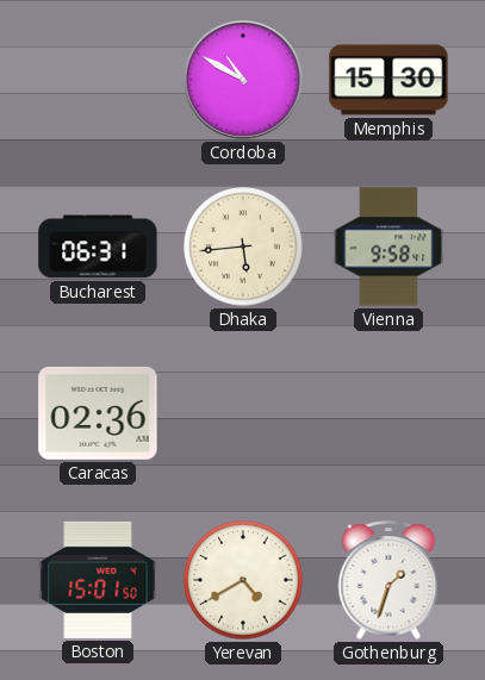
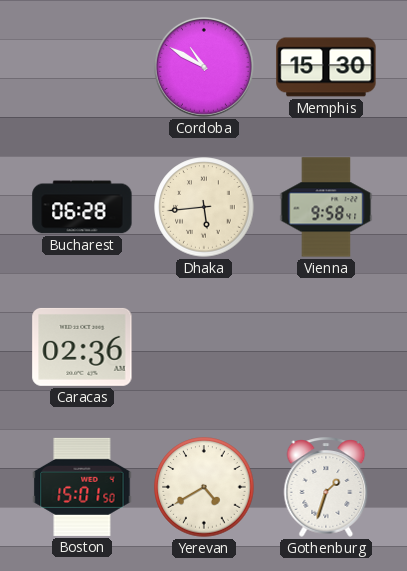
Bucharest: 06:31 -> 06:28
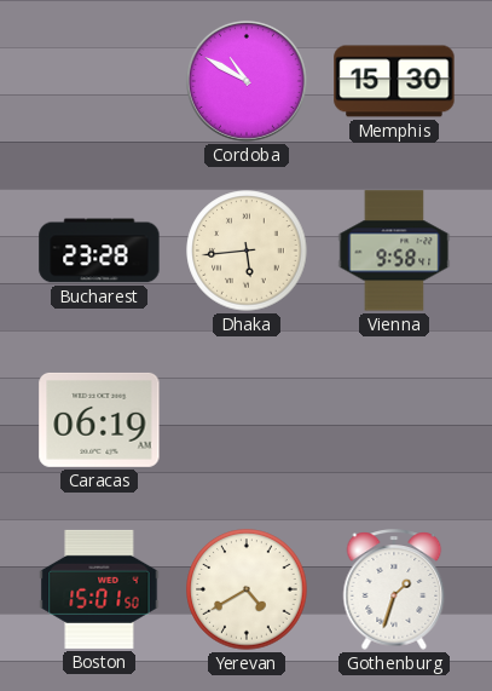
Bucharest: 06:28 -> 23:28
Caracas: 02:36 -> 06:19
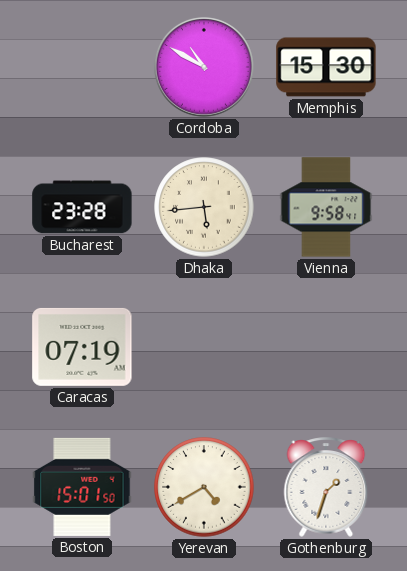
Caracas: 06:19 -> 07:19
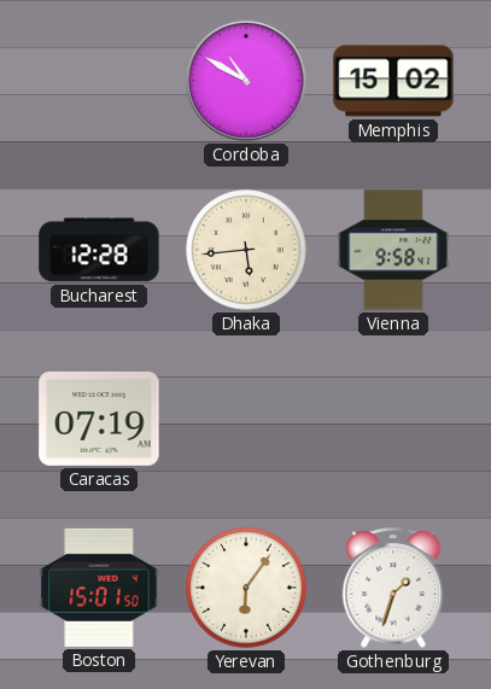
Memphis: 15:30 -> 15:02
Bucharest: 23:28 -> 12:28
Yerevan: 4:40 -> 6:06
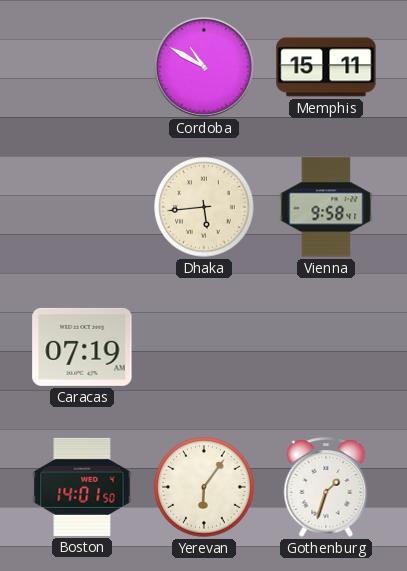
Memphis: 15:02 -> 15:11
Bucharest: 12:28 -> none
Boston: 15:01 -> 14:01
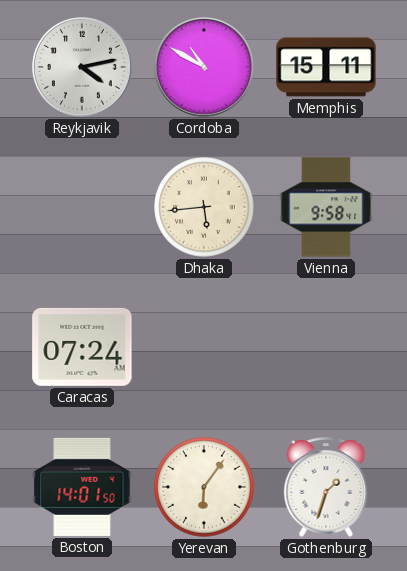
Reykjavik: none -> 4:13
Caracas: 07:19 -> 07:24
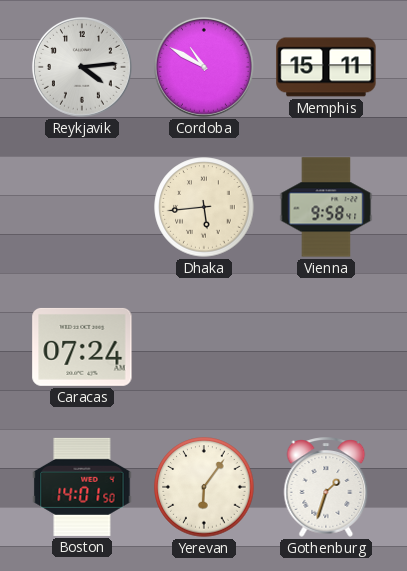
Reykjavik: 4:13 -> 4:14
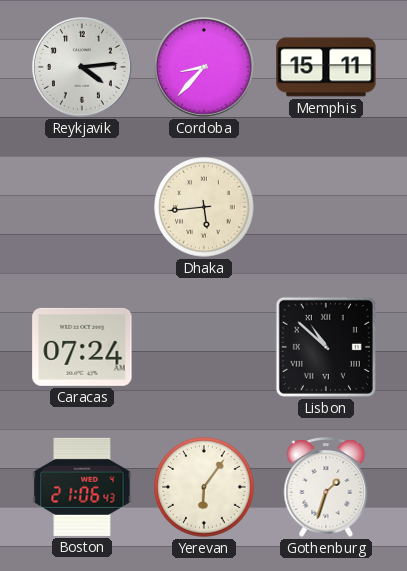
Cordoba: 10:50 -> 8:37
Vienna: 9:58 -> none
Lisbon: none -> 10:52
Boston: 14:01 -> 21:06
